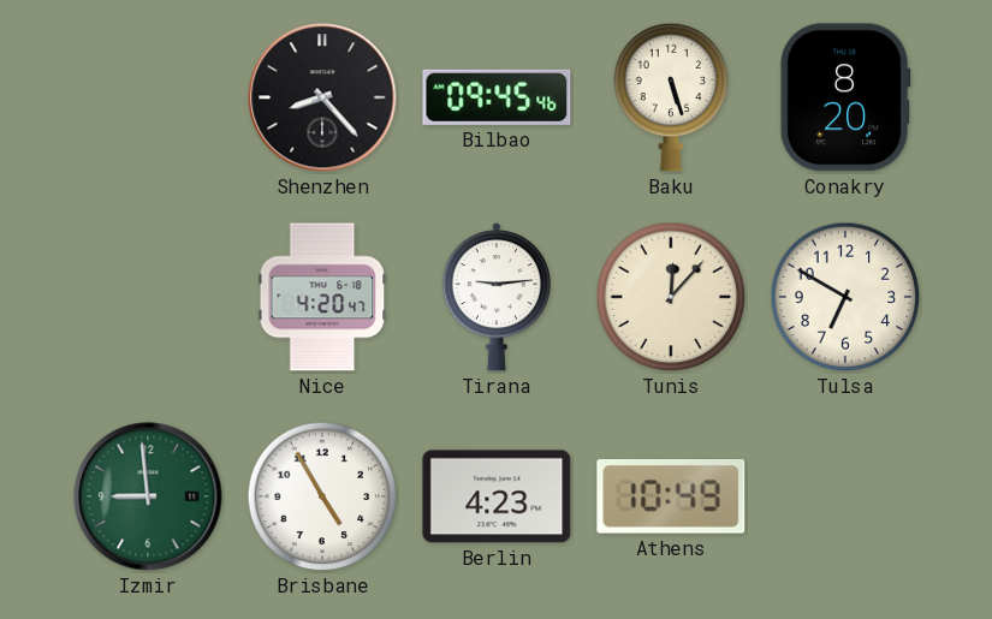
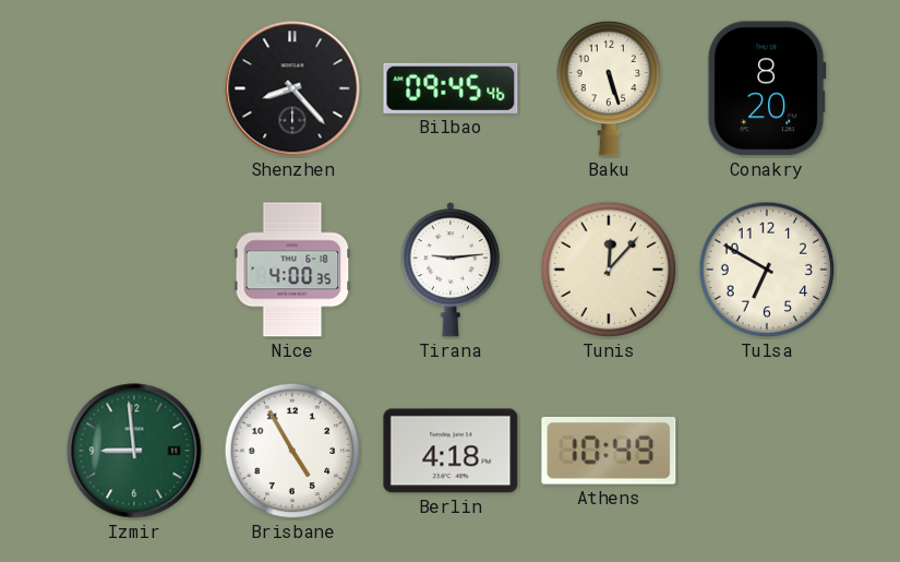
Nice: 4:20 -> 4:00
Berlin: 4:23 -> 4:18
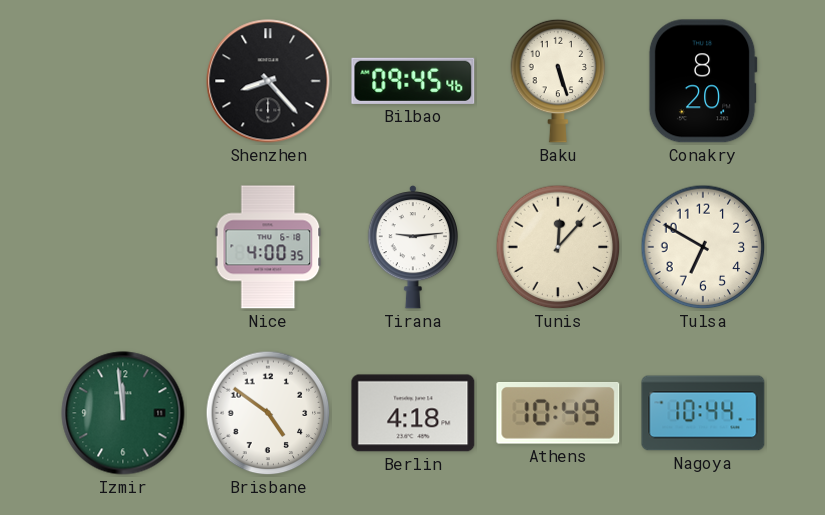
Izmir: 8:59 -> 11:59
Brisbane: 4:55 -> 4:51
Nagoya: none -> 10:44
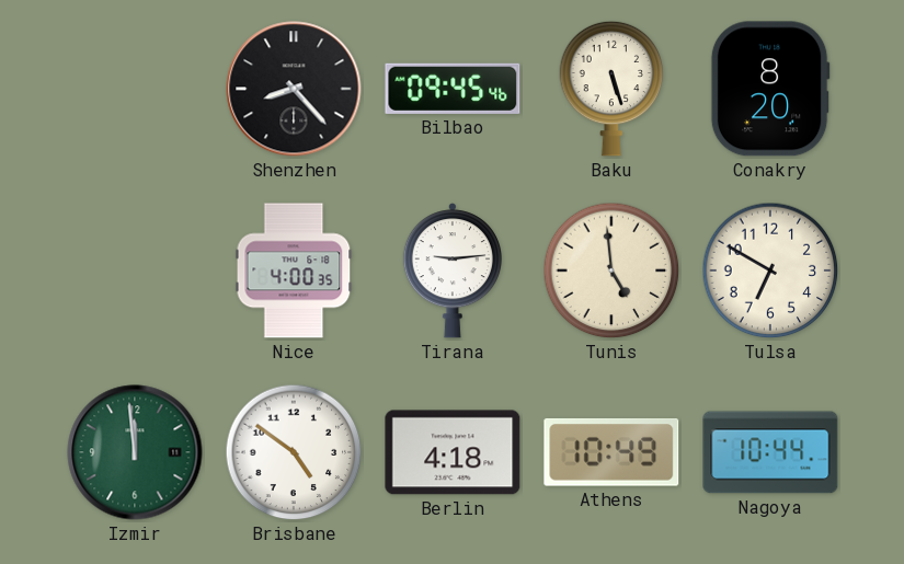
Tunis: 12:07 -> 4:59
